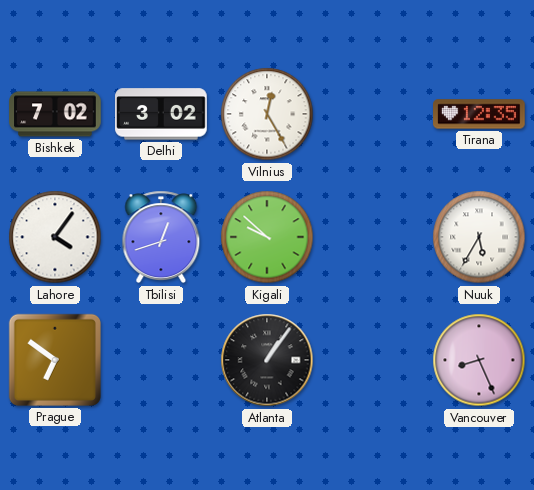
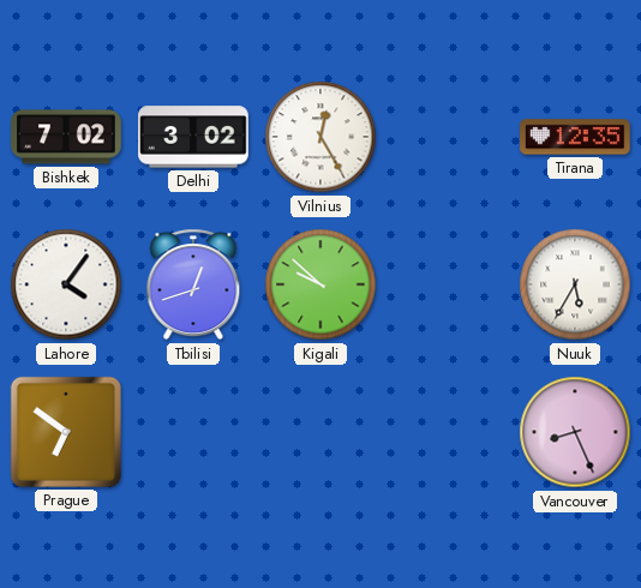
Atlanta: 1:06 -> none
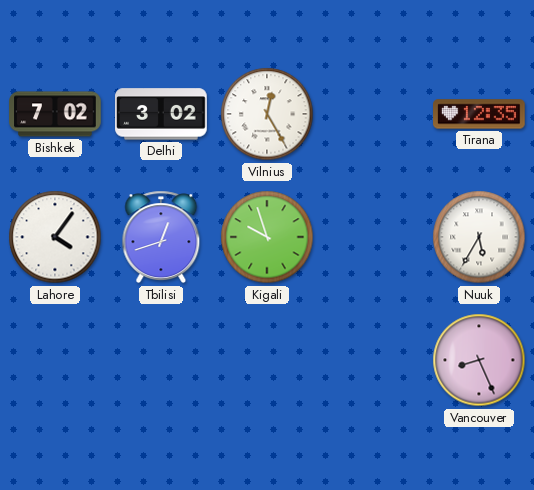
Kigali: 9:52 -> 9:57
Prague: 6:51 -> none
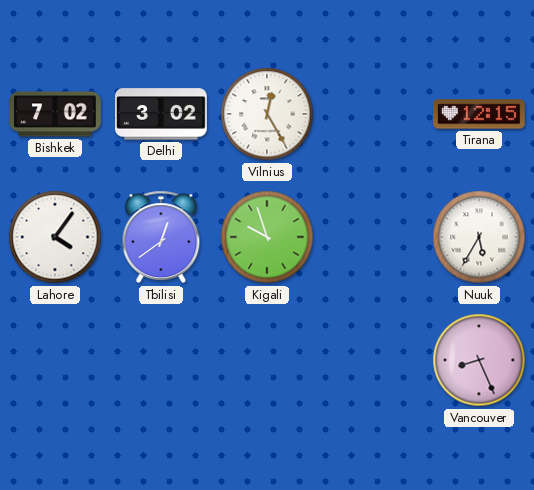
Tirana: 12:35 -> 12:15
Tbilisi: 12:42 -> 12:39
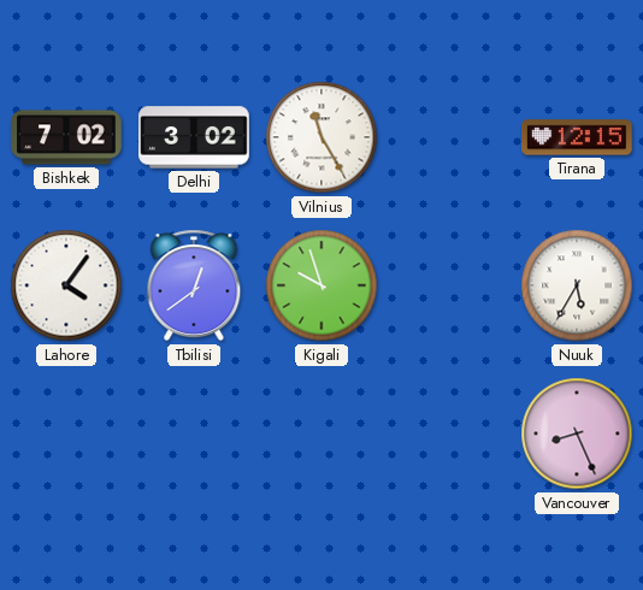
Vilnius: 12:25 -> 11:25
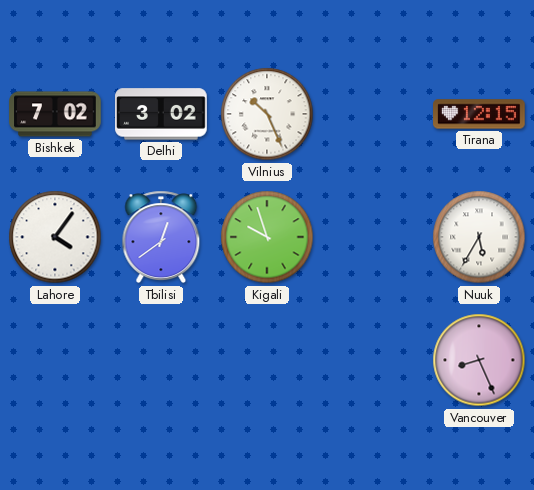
Vilnius: 11:25 -> 10:26
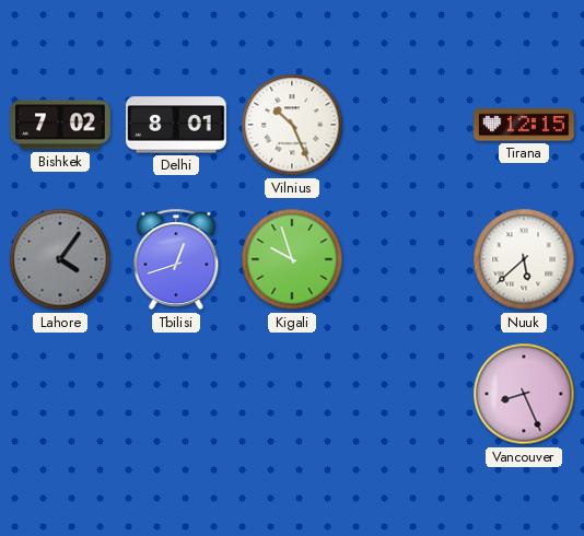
Delhi: 3:02 -> 8:01
Lahore dial: white -> grey
Tbilisi: 12:39 -> 12:42
Nuuk: 5:35 -> 5:38
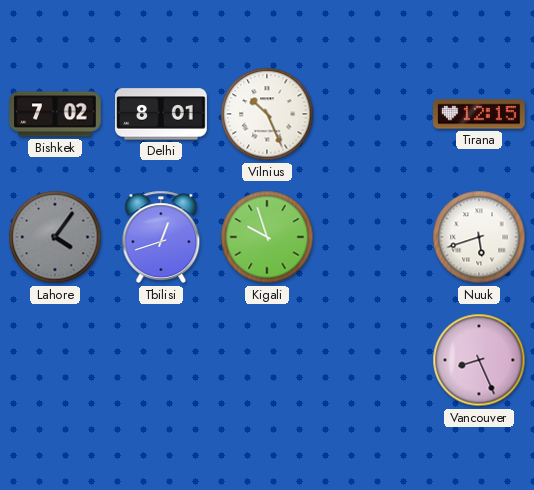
Nuuk: 5:38 -> 5:42
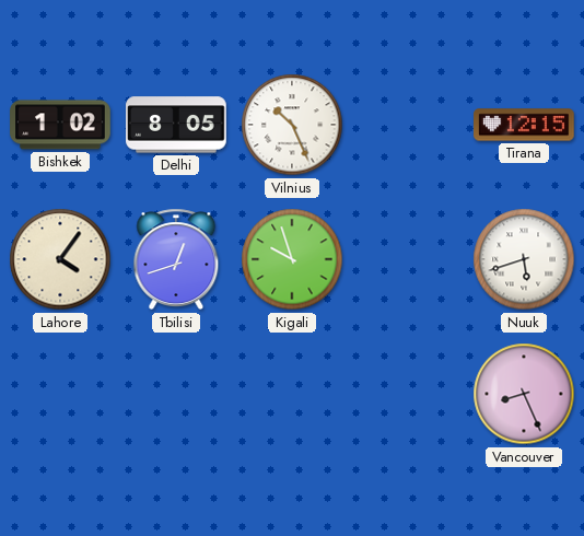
Bishkek: 7:02 -> 1:02
Delhi: 8:01 -> 8:05
Lahore dial: grey -> cream
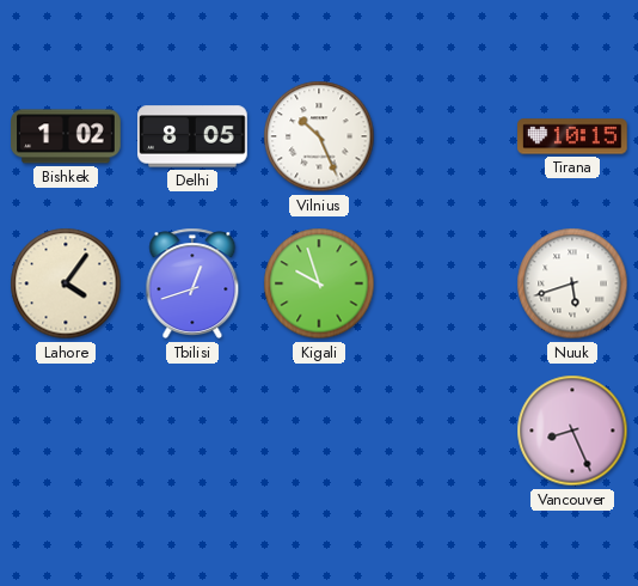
Tirana: 12:15 -> 10:15
